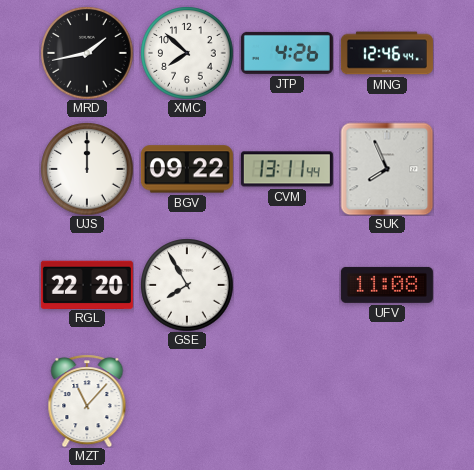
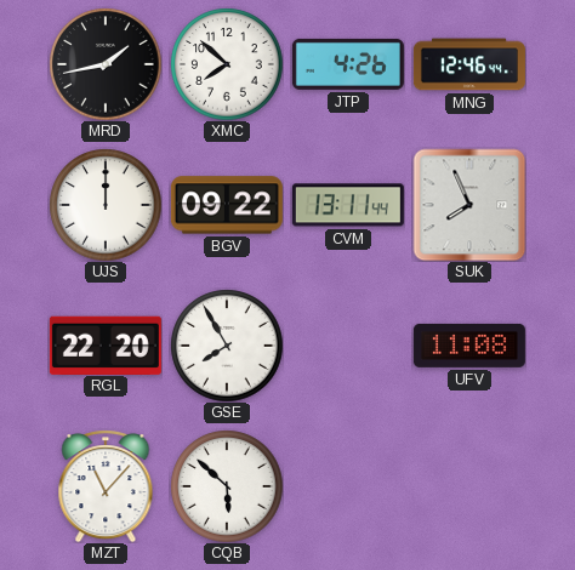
CQB: none -> 5:52
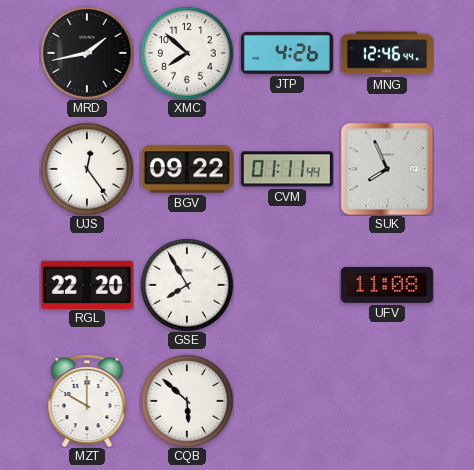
UJS: 12:00 -> 12:24
CVM: 13:11 -> 01:11
MZT: 11:07 -> 10:00
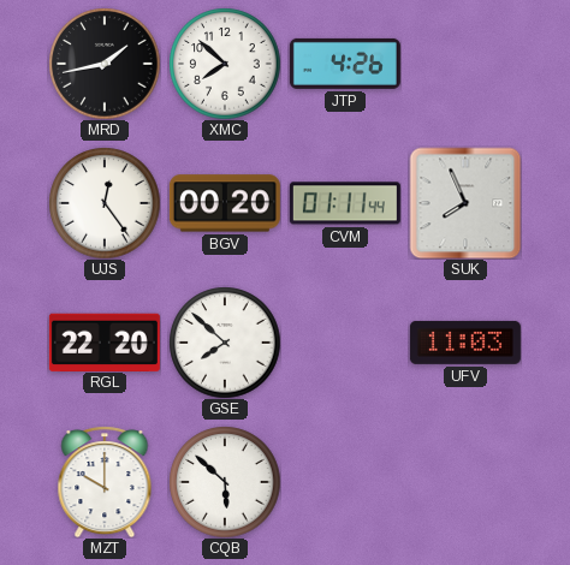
MNG: 12:46 -> none
BGV: 09:22 -> 00:20
GSE: 7:55 -> 7:52
UFV: 11:08 -> 11:03
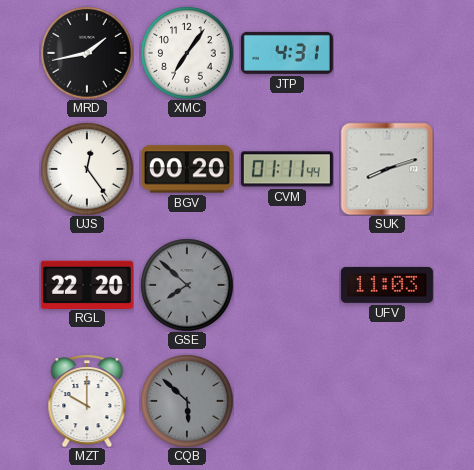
XMC: 7:52 -> 7:06
JTP: 4:26 -> 4:31
SUK: 7:56 -> 8:12
GSE dial: white -> grey
CQB dial: white -> grey
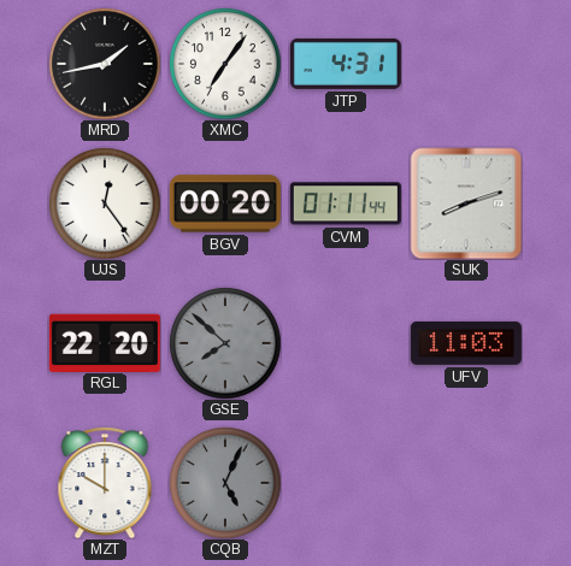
CQB: 5:52 -> 5:04
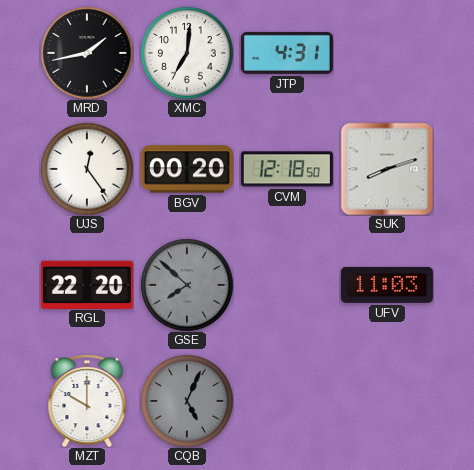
XMC: 7:06 -> 7:01
CVM: 01:11 -> 12:18
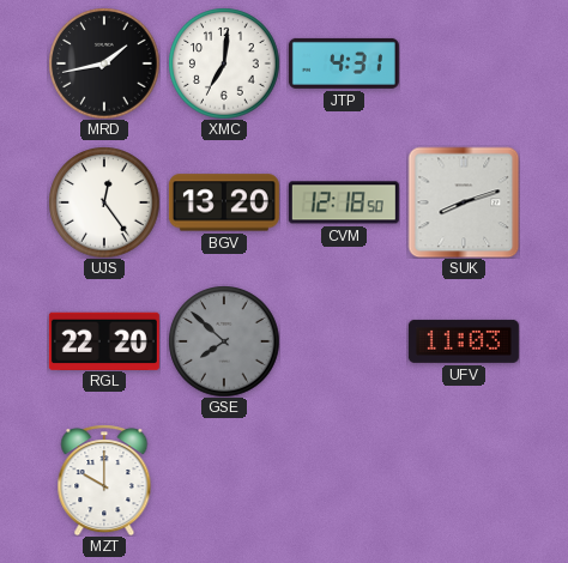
BGV: 00:20 -> 13:20
CQB: 5:04 -> none
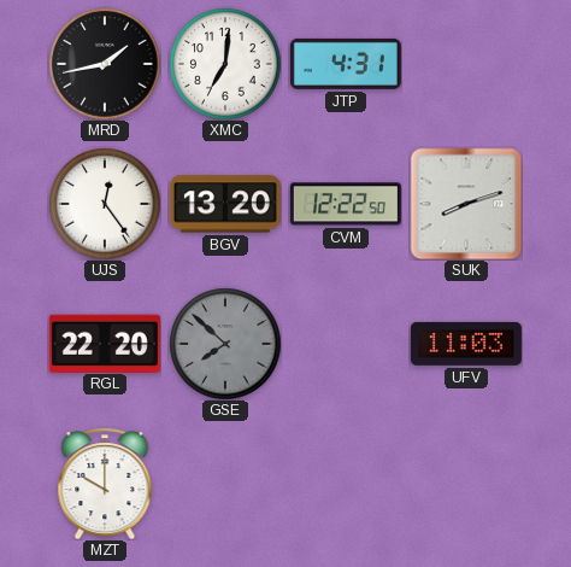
CVM: 12:18 -> 12:22
